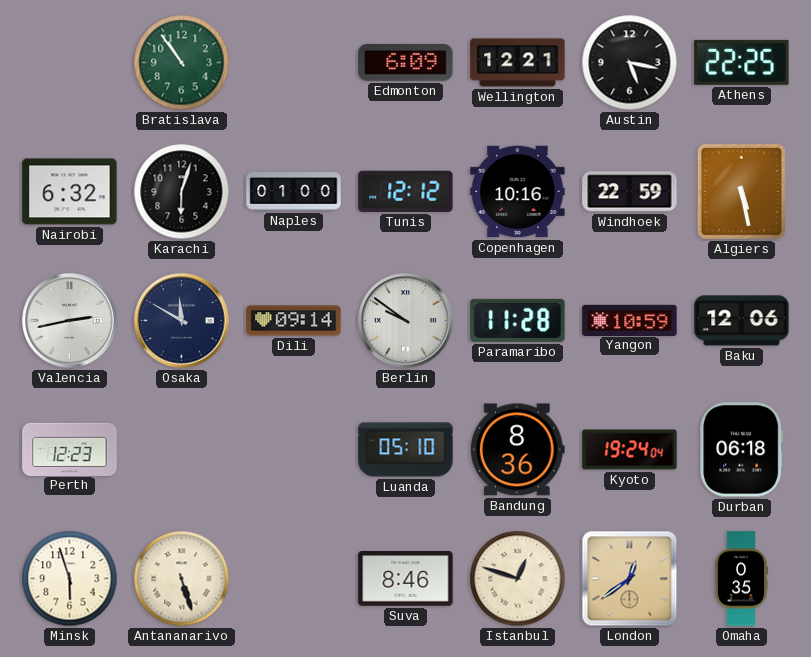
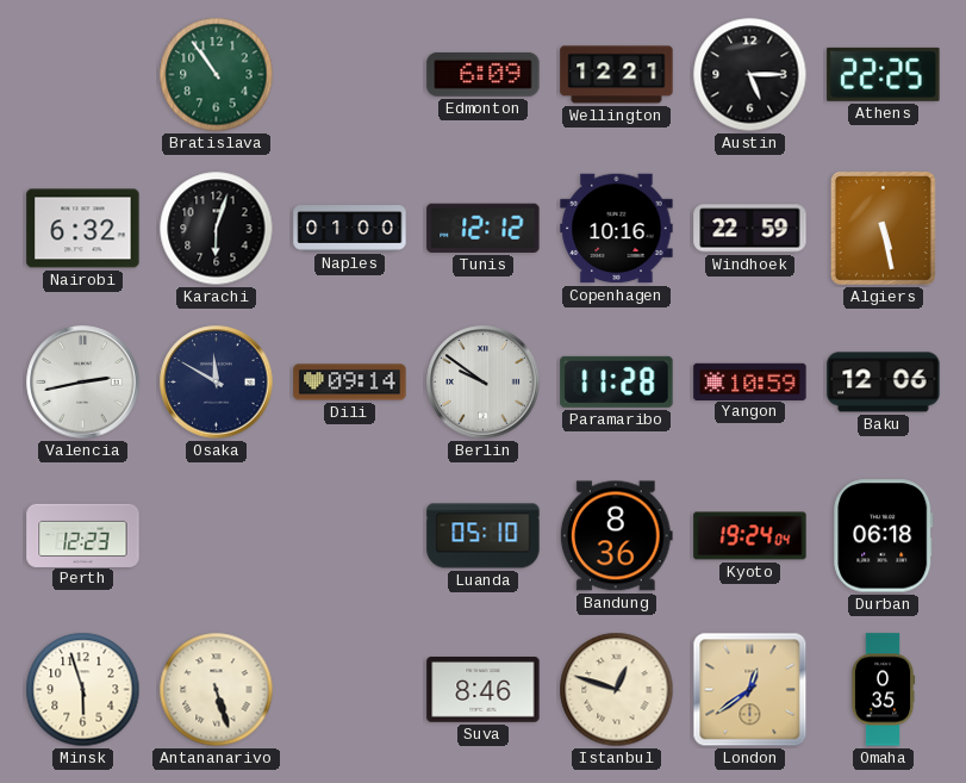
Austin: 5:17 -> 5:15
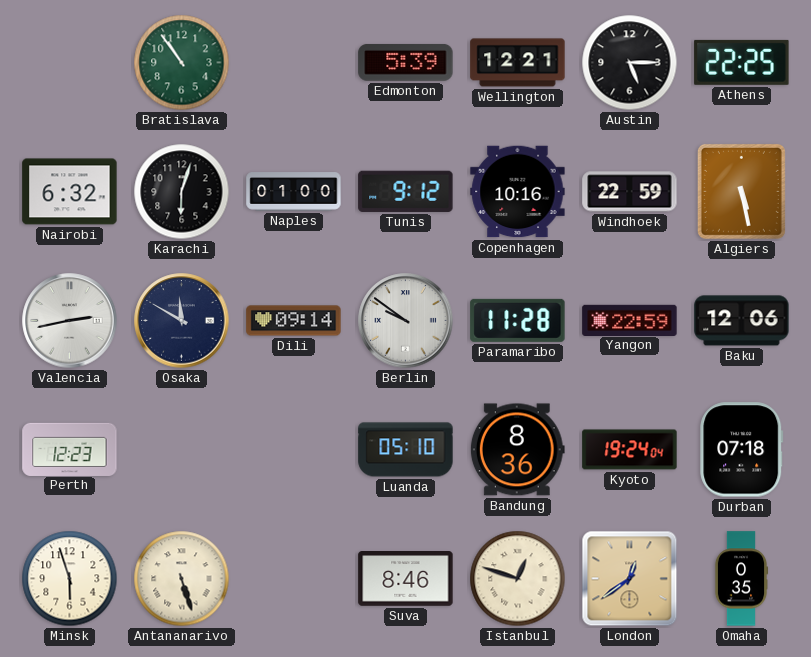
Edmonton: 6:09 -> 5:39
Tunis: 12:12 -> 9:12
Yangon: 10:59 -> 22:59
Durban: 06:18 -> 07:18
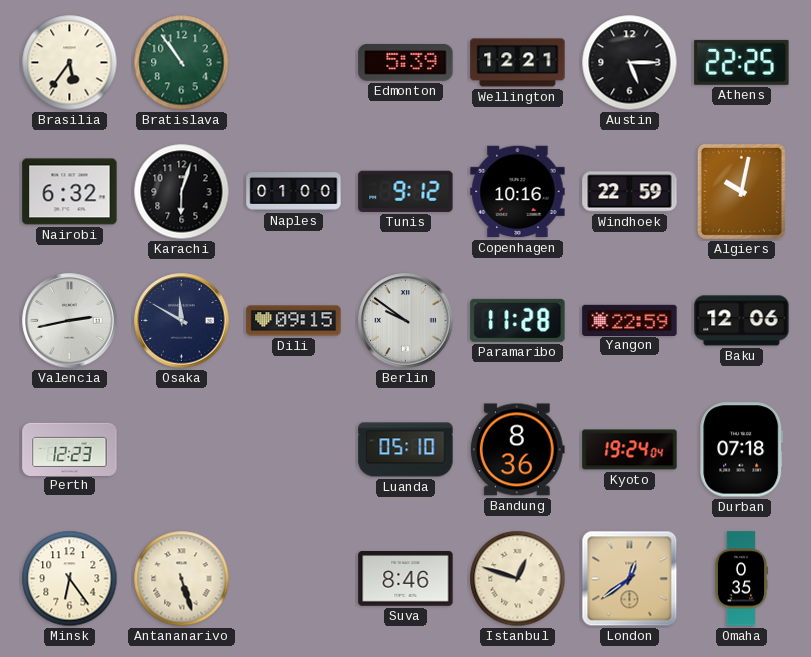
Brasilia: none -> 5:36
Algiers: 5:28 -> 10:02
Dili: 09:14 -> 09:15
Minsk: 5:57 -> 6:24
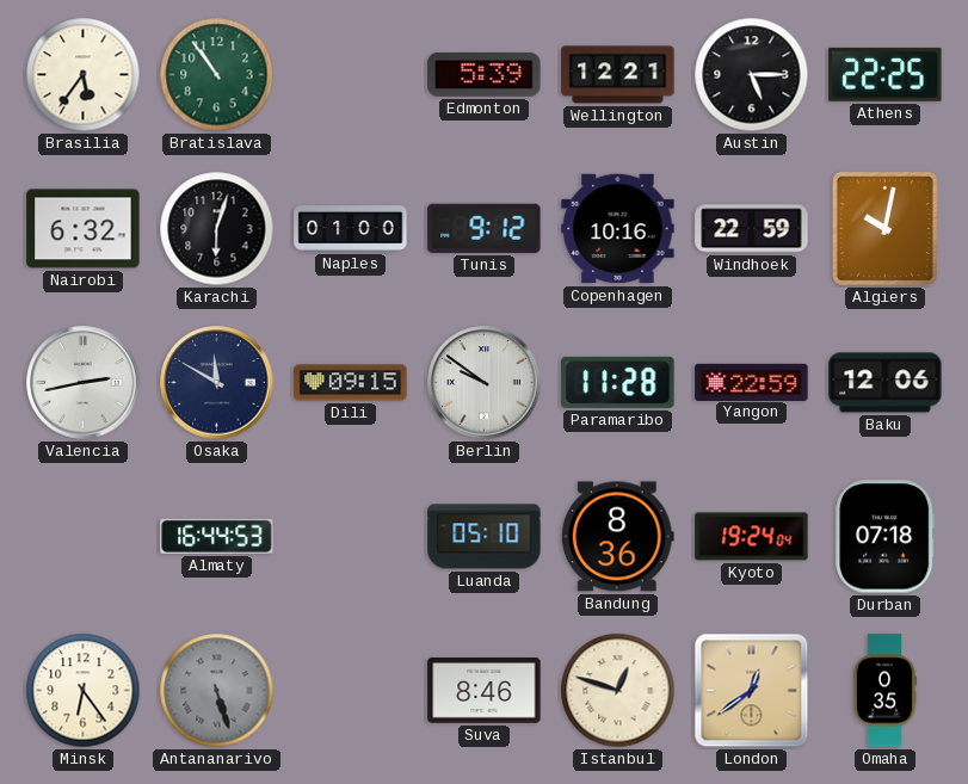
Perth: 12:23 -> none
Almaty: none -> 16:44
Antananarivo dial: cream -> grey
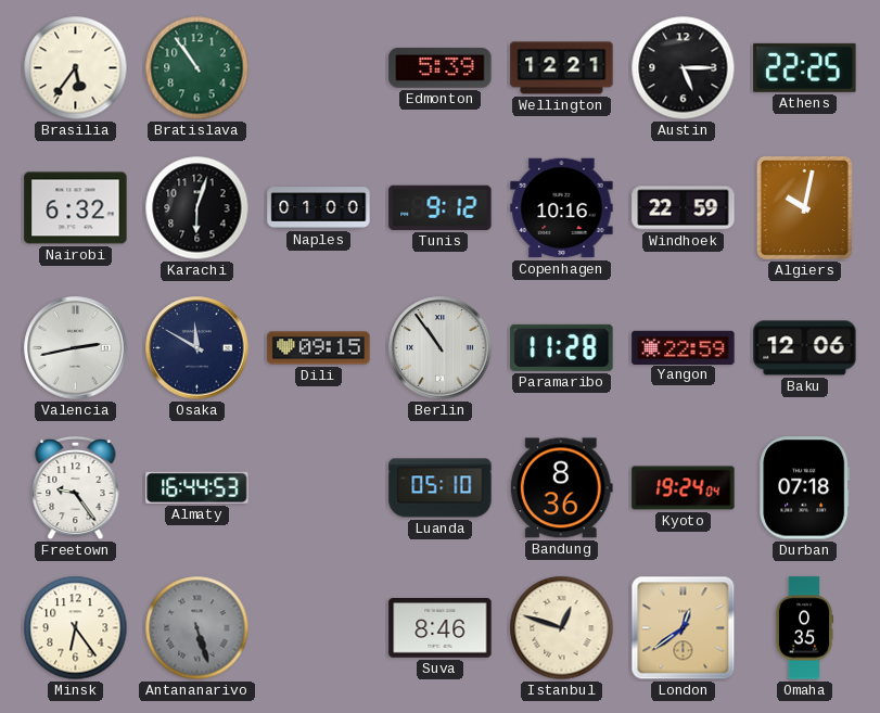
Berlin: 9:51 -> 10:54
Freetown: none -> 9:24
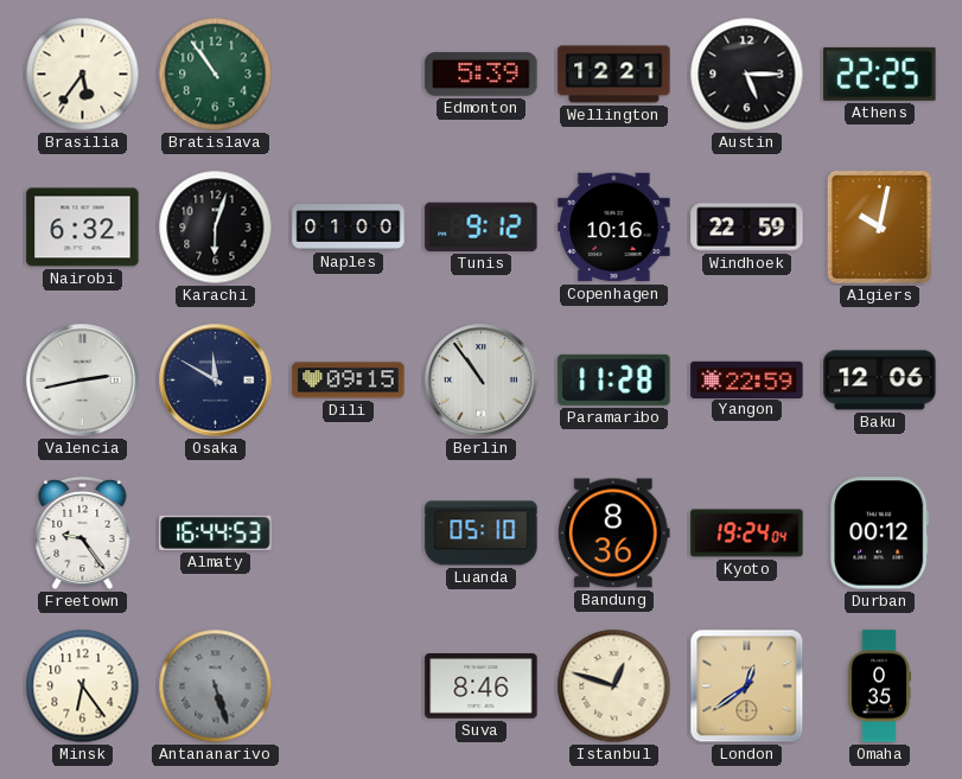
Durban: 07:18 -> 00:12
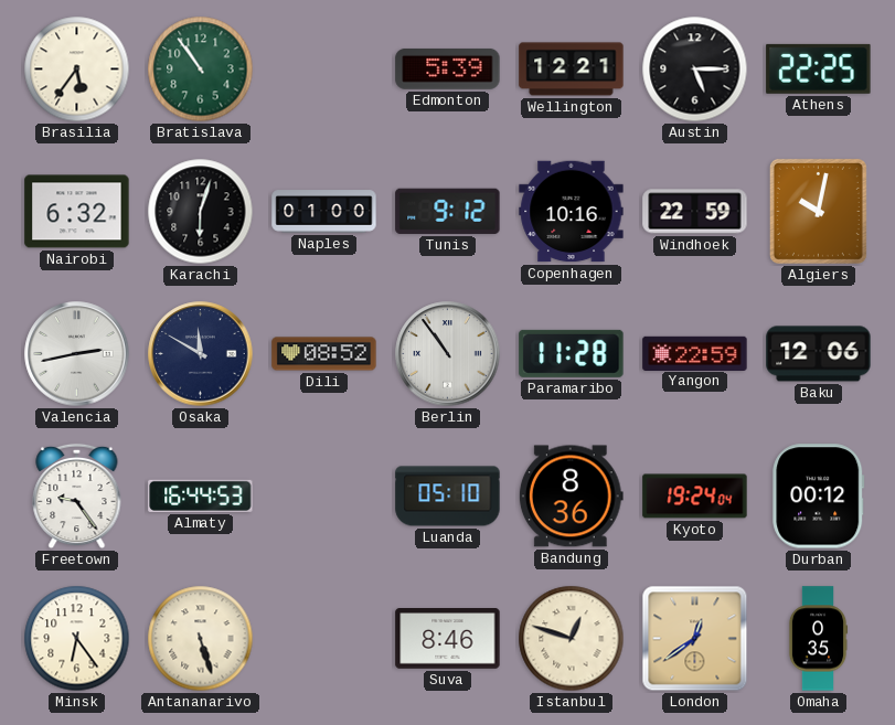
Dili: 09:15 -> 08:52
Antananarivo dial: grey -> cream
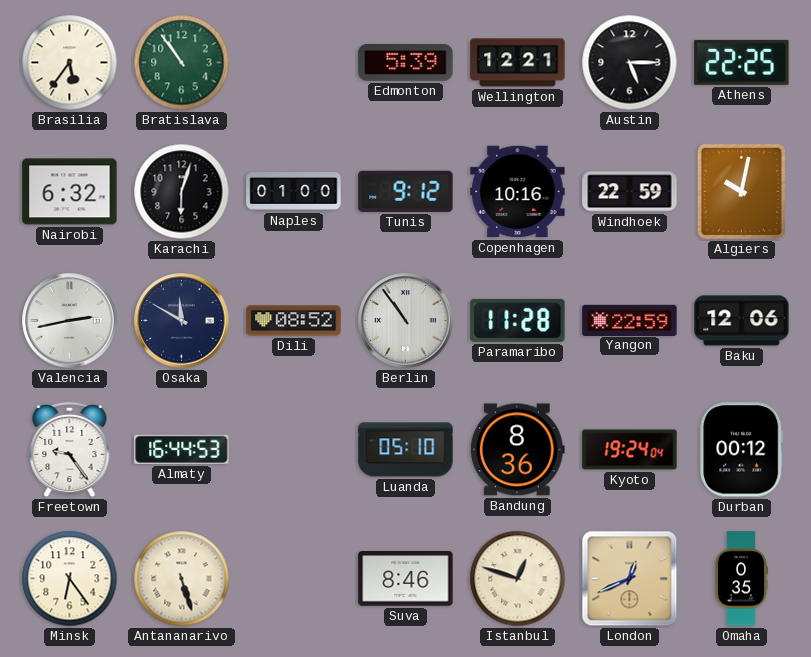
London: 12:39 -> 12:41
